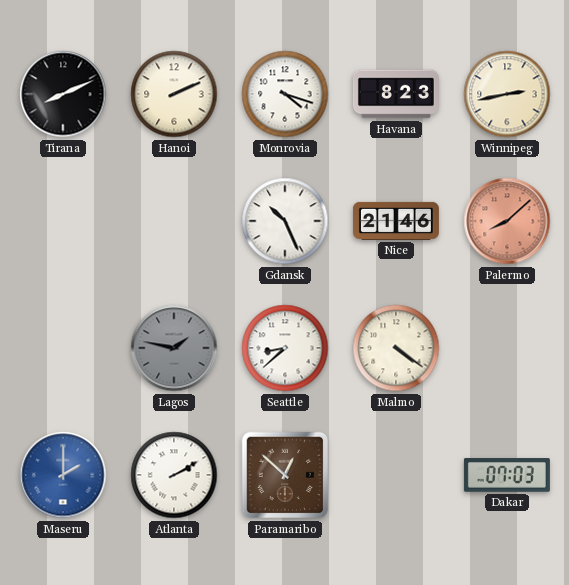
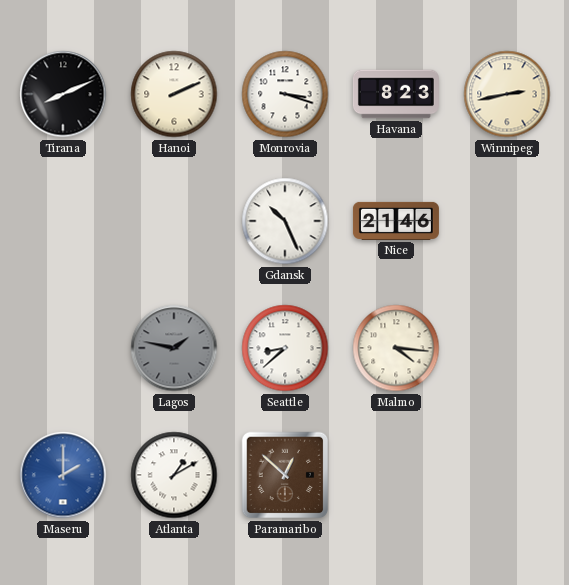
Monrovia: 4:18 -> 3:18
Palermo: 8:08 -> none
Malmo: 4:21 -> 4:16
Atlanta: 2:10 -> 1:10
Dakar: 07:03 -> none
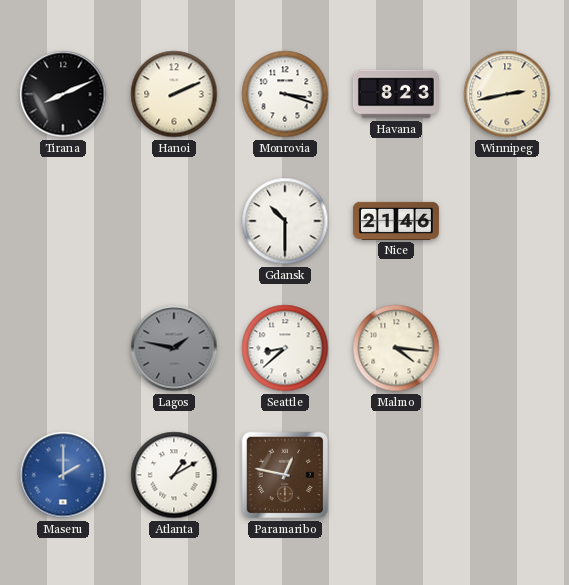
Gdansk: 10:26 -> 10:30
Paramaribo: 12:52 -> 12:47
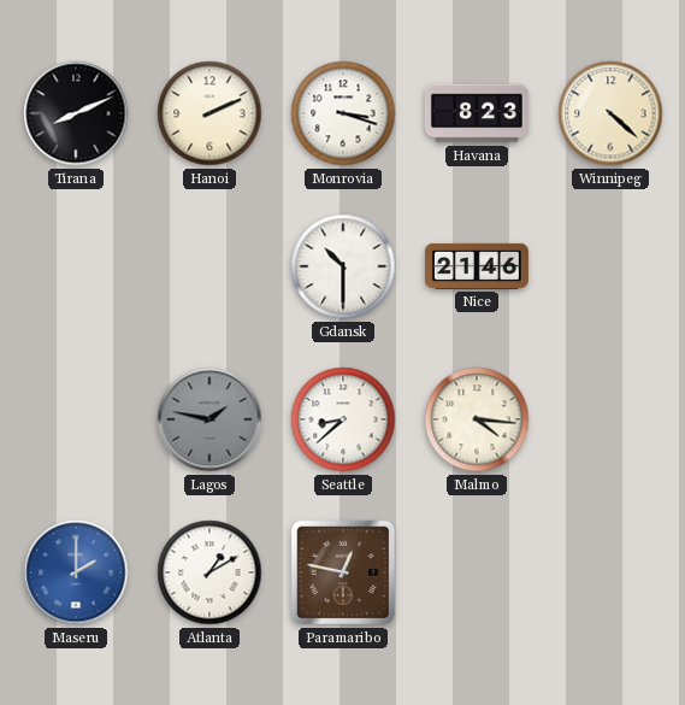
Winnipeg: 2:43 -> 4:22
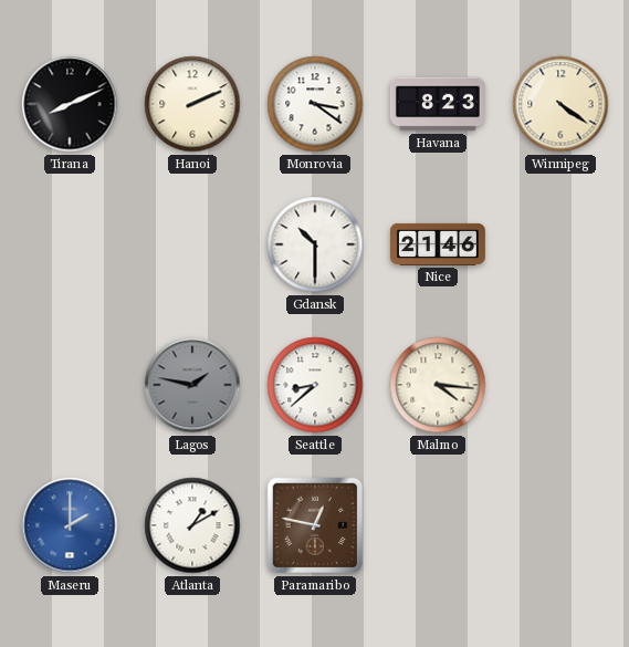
Monrovia: 3:18 -> 3:21
Winnipeg: 4:22 -> 4:21
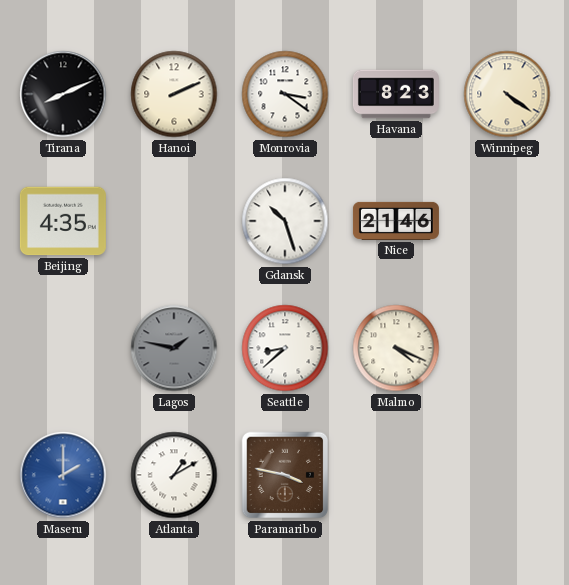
Beijing: none -> 4:35
Gdansk: 10:30 -> 10:27
Malmo: 4:16 -> 4:19
Paramaribo: 12:47 -> 3:47
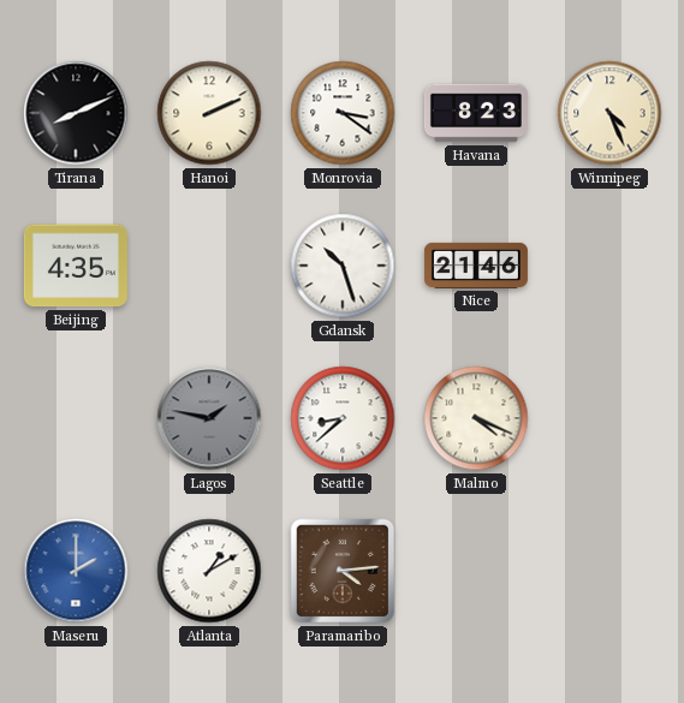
Winnipeg: 4:21 -> 4:26
Paramaribo: 3:47 -> 4:14
